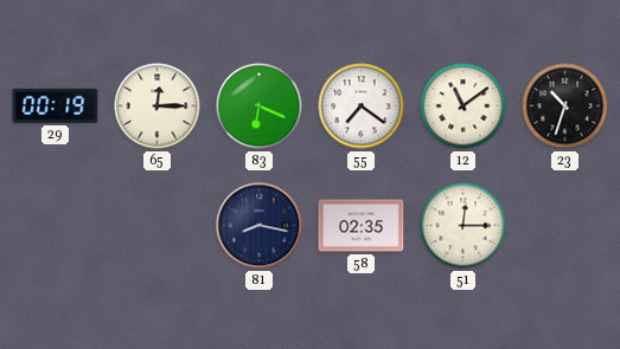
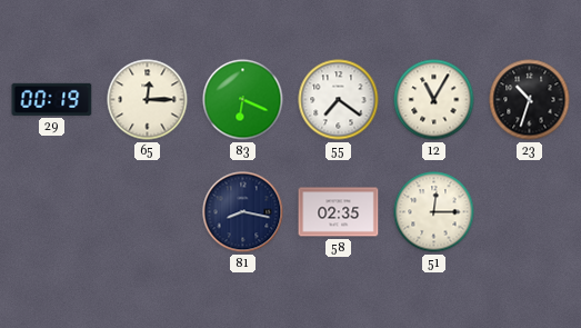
12: 11:09 -> 11:05
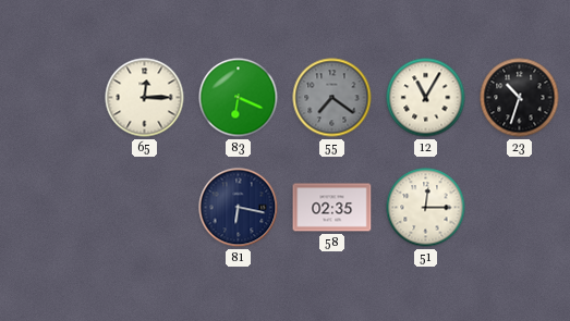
29: 00:19 -> none
55 dial: white -> grey
81: 8:17 -> 6:17
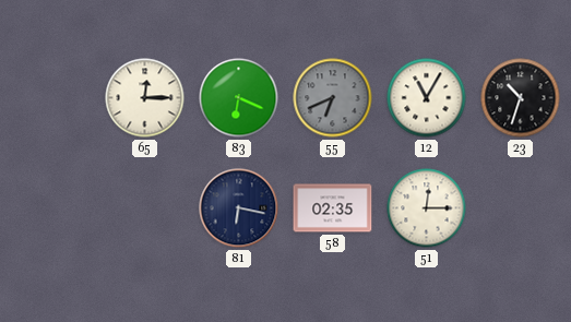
55: 7:21 -> 6:41
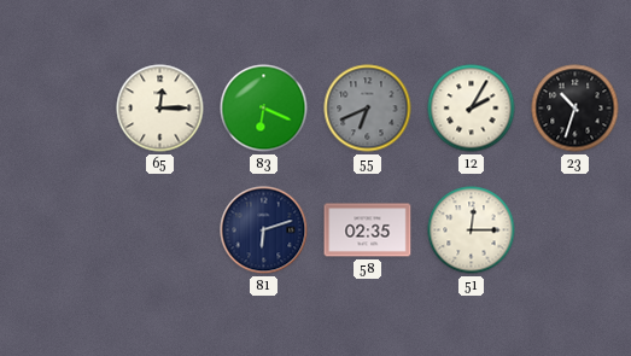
12: 11:05 -> 2:05
81: 6:17 -> 6:12
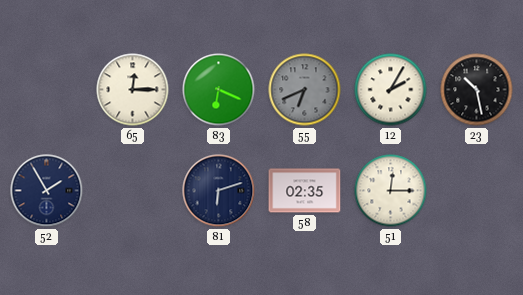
23: 10:33 -> 10:28
52: none -> 1:55
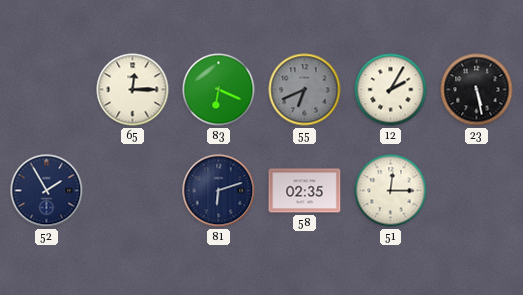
23: 10:28 -> 5:28
